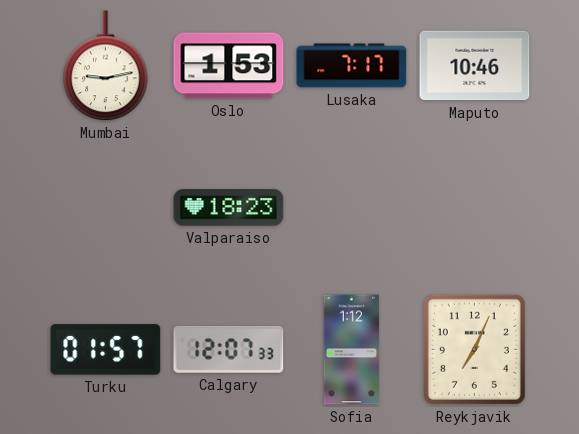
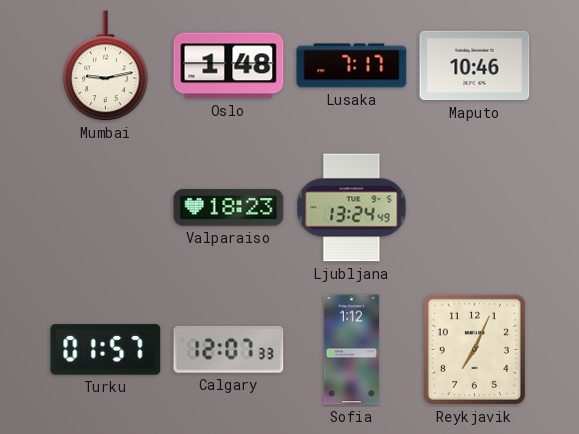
Oslo: 1:53 -> 1:48
Ljubljana: none -> 13:24
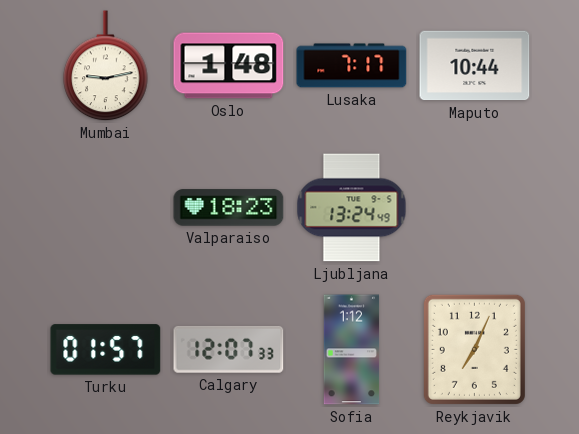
Maputo: 10:46 -> 10:44
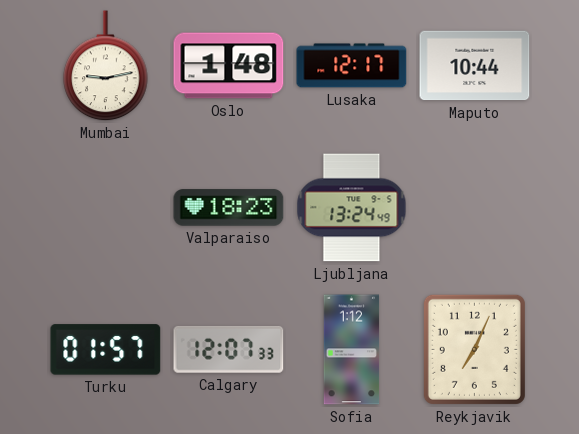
Lusaka: 7:17 -> 12:17
